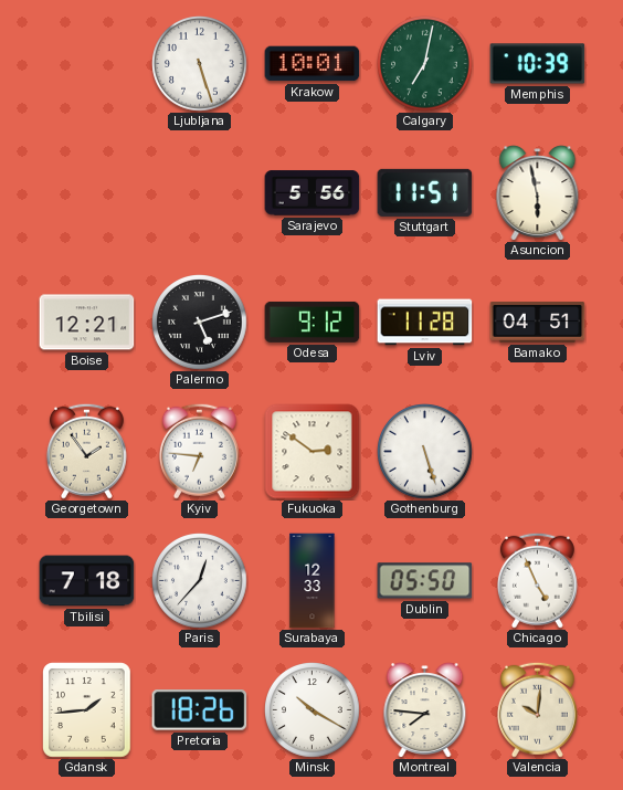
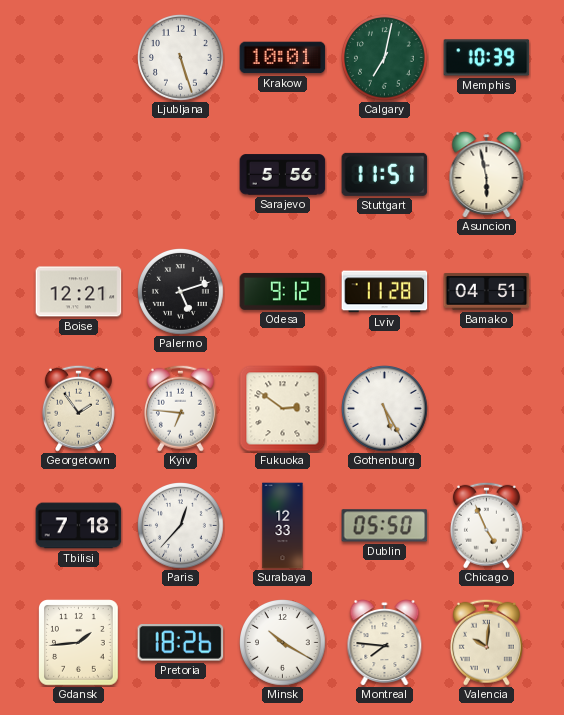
Gothenburg: 5:27 -> 5:25
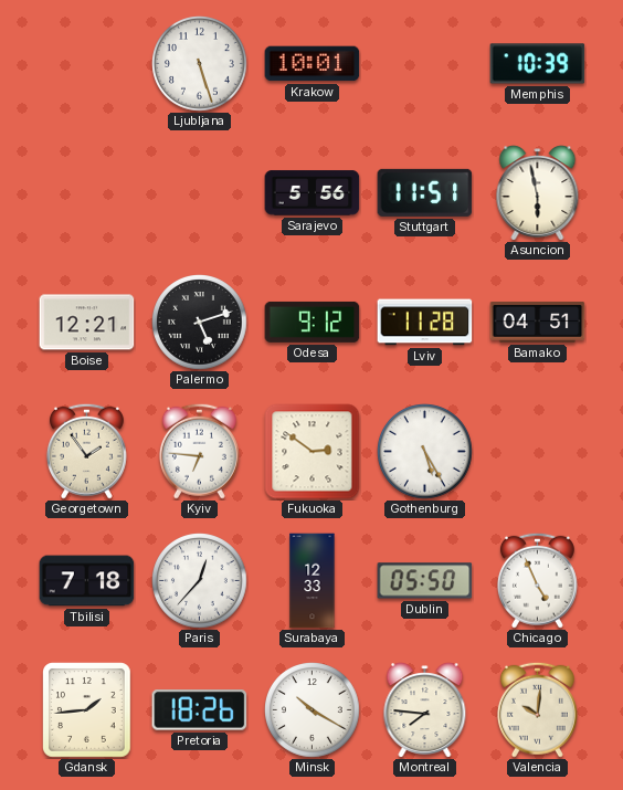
Calgary: 7:02 -> none
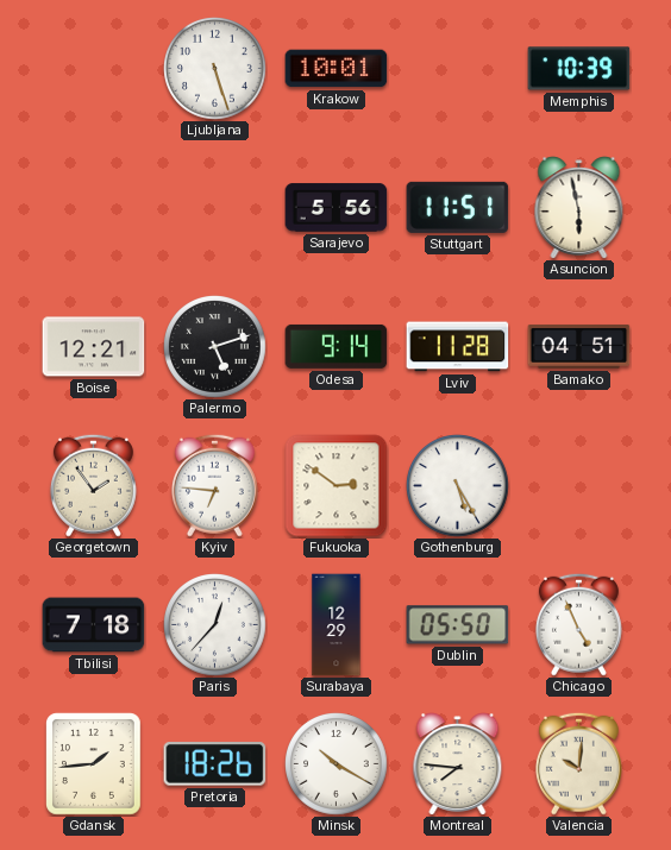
Odesa: 9:12 -> 9:14
Surabaya: 12:33 -> 12:29
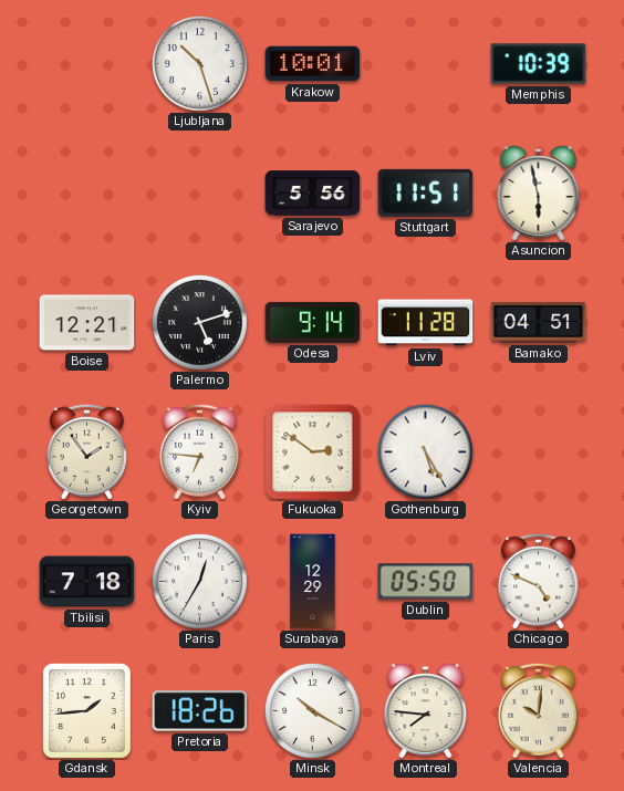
Ljubljana: 5:27 -> 10:27
Paris: 12:37 -> 12:35
Chicago: 4:56 -> 4:49
